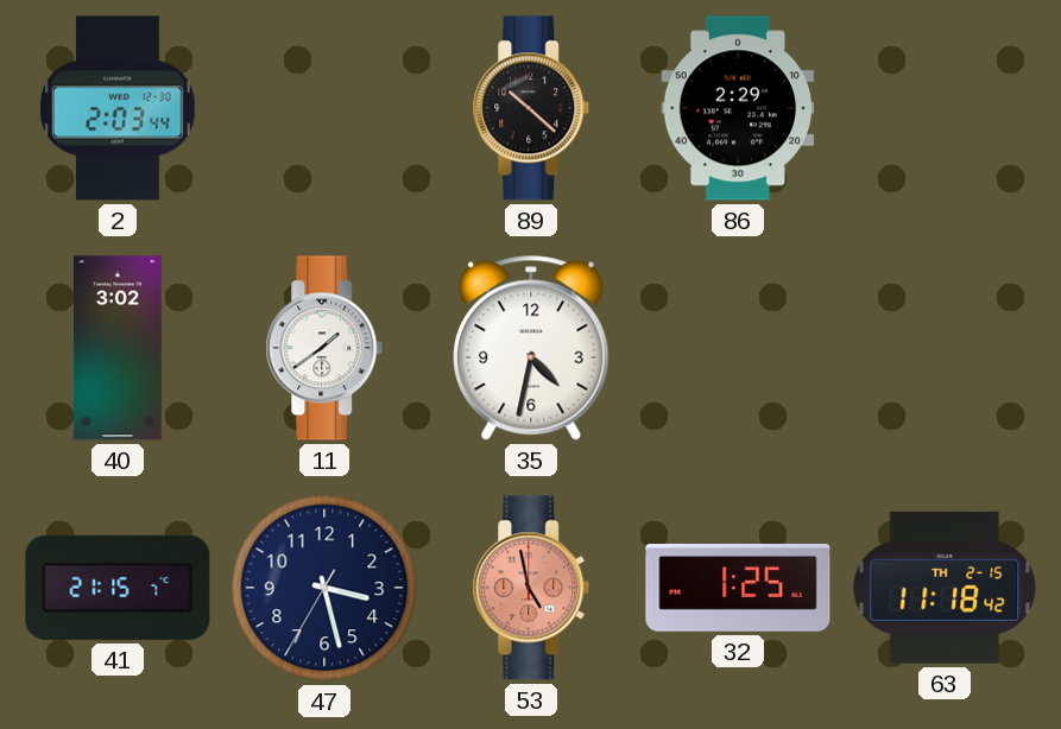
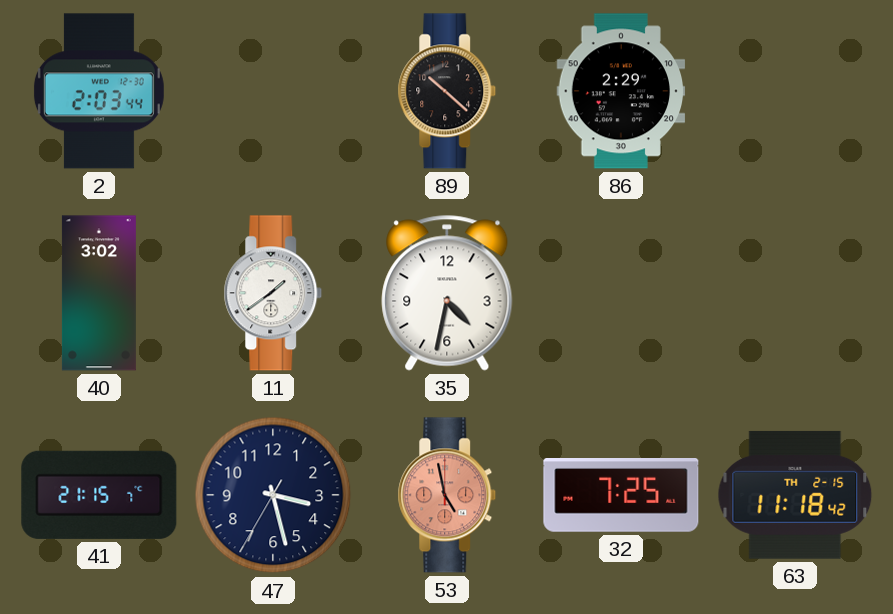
32: 1:25 -> 7:25
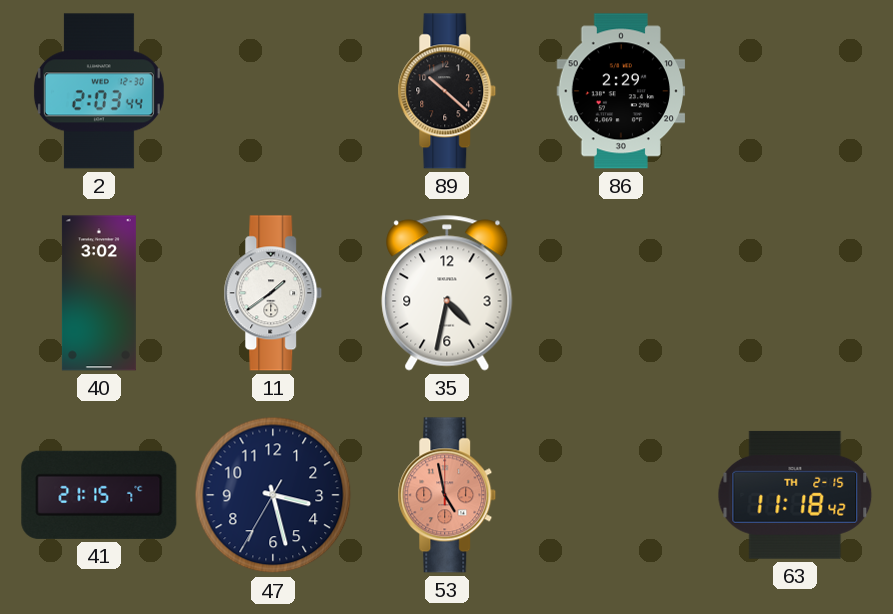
32: 7:25 -> none
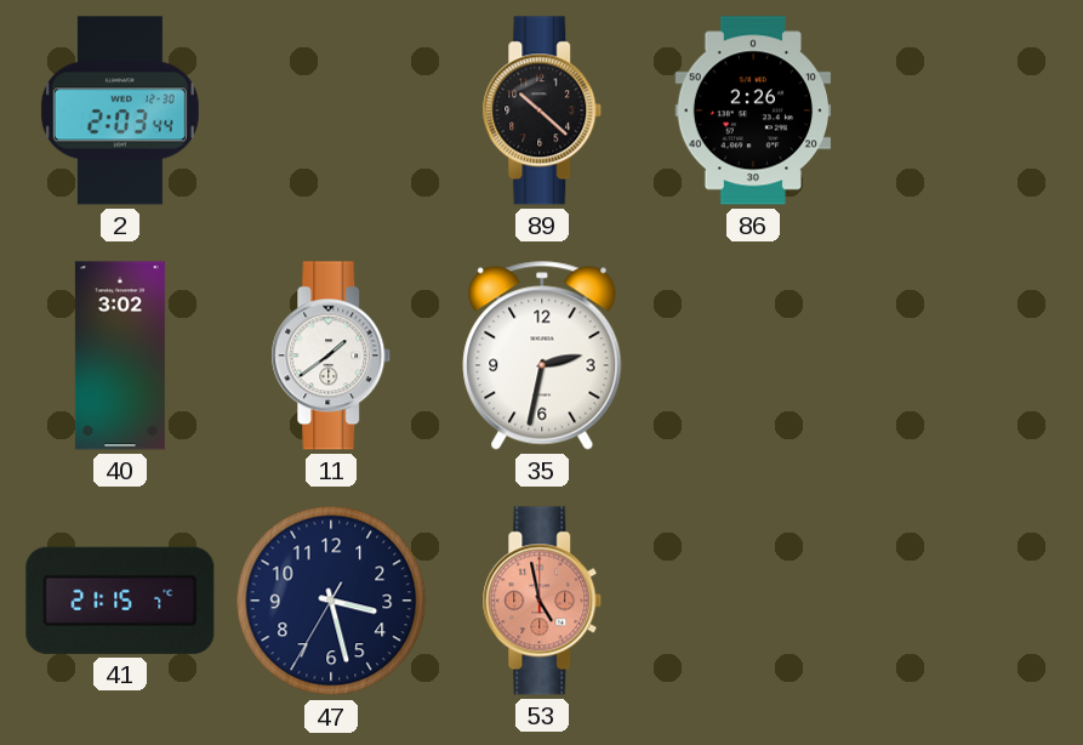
86: 2:29 -> 2:26
35: 4:32 -> 2:32
63: 11:18 -> none
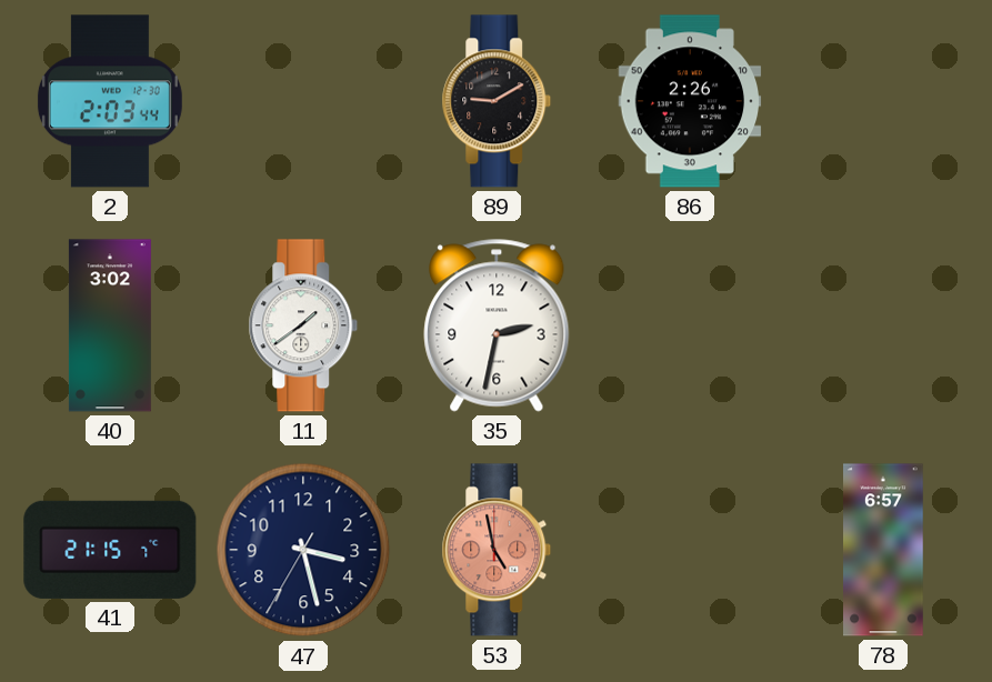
89: 10:22 -> 9:10
78: none -> 6:57
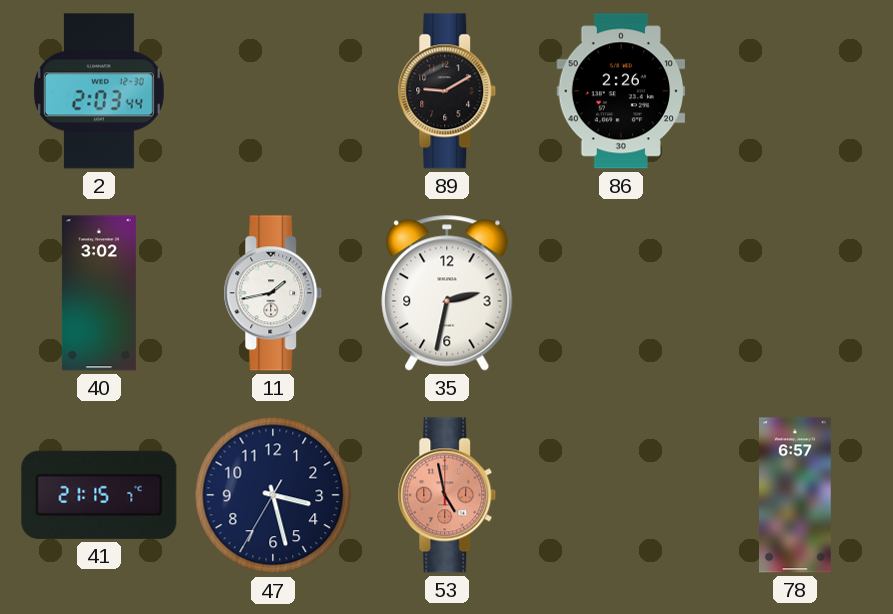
11: 1:39 -> 1:43
